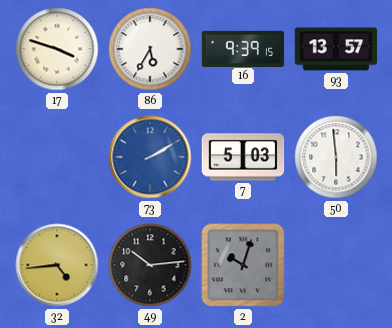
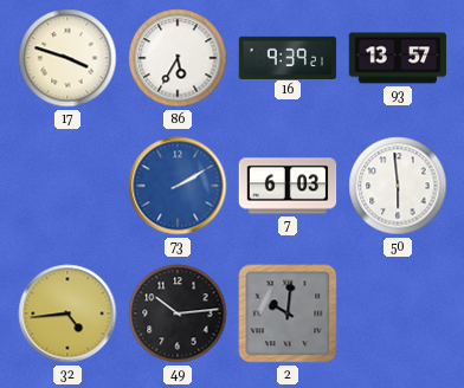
16: 9:39:15 -> 9:39:21
7: 5:03 -> 6:03
2: 10:03 -> 10:01
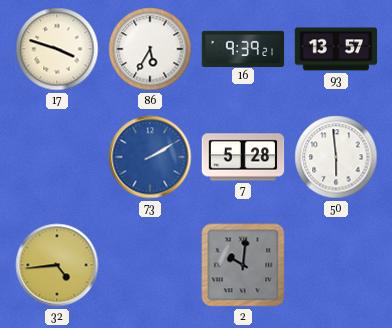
7: 6:03 -> 5:28
49: 10:14 -> none
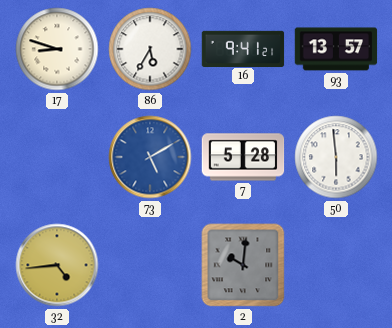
17: 3:48 -> 8:48
16: 9:39 -> 9:41
73: 2:10 -> 5:10
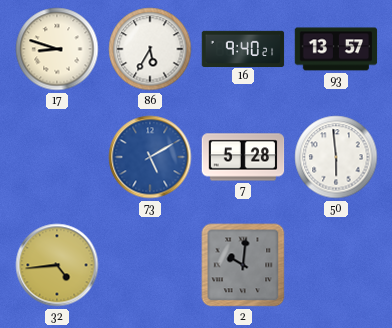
16: 9:41 -> 9:40
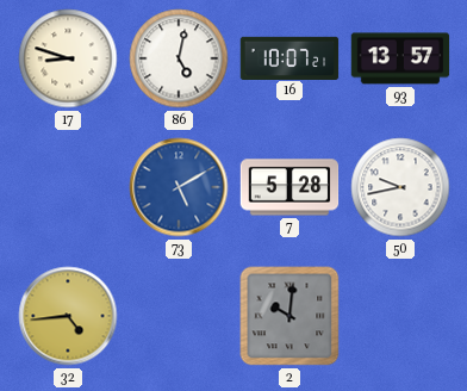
86: 5:35 -> 5:02
16: 9:40 -> 10:07
50: 5:59 -> 9:43
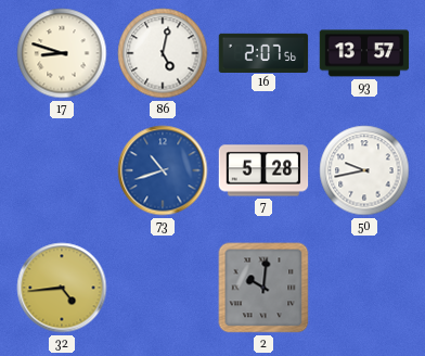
16: 10:07 -> 2:07
73: 5:10 -> 10:42
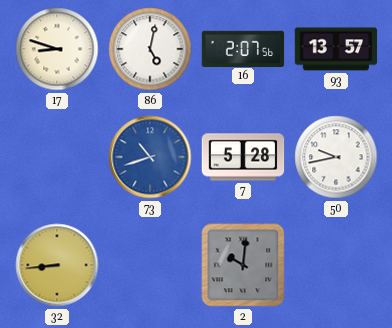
32: 4:44 -> 8:44
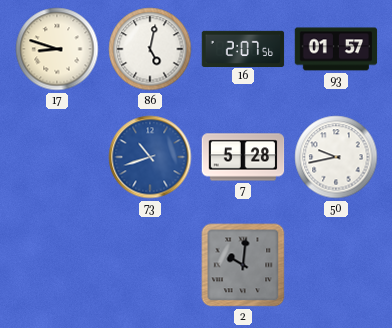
93: 13:57 -> 01:57
32: 8:44 -> none
